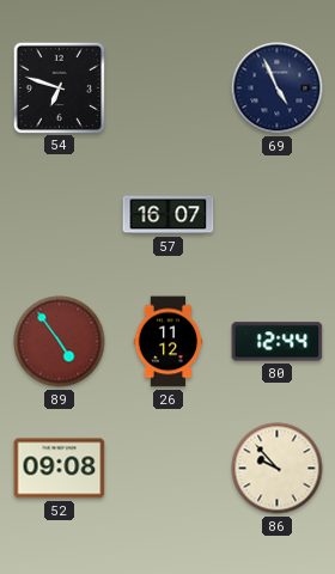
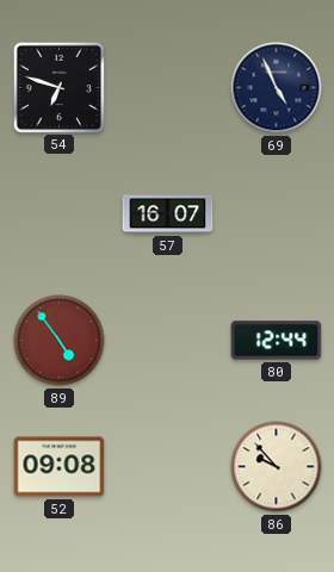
26: 11:12 -> none
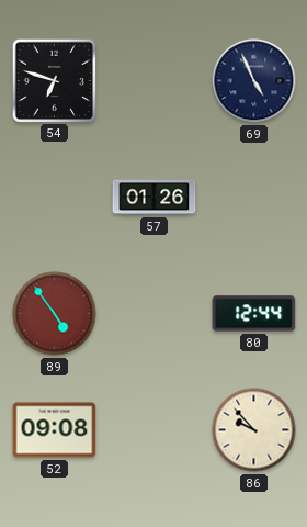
57: 16:07 -> 01:26
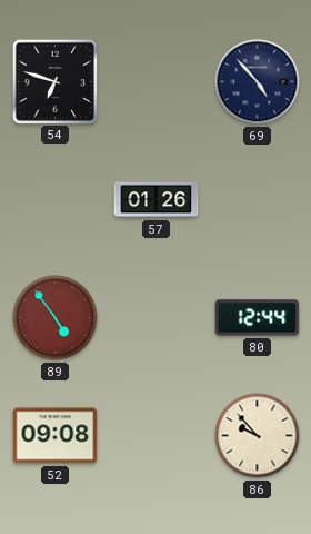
69: 4:56 -> 4:53
